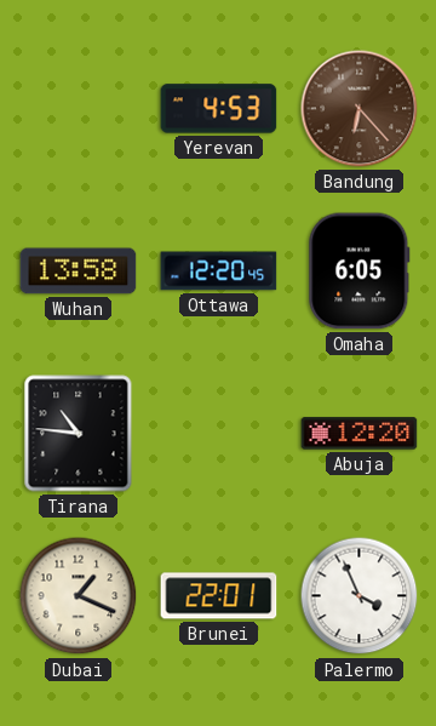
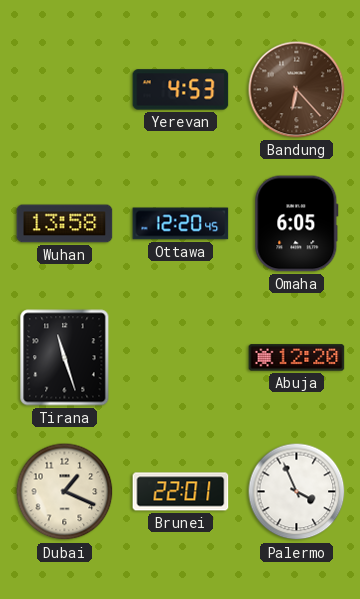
Tirana: 10:46 -> 11:27
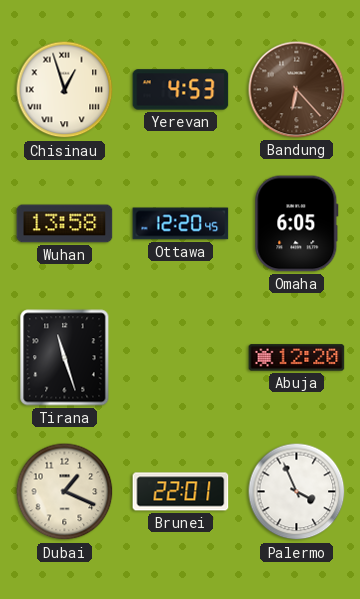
Chisinau: none -> 12:57
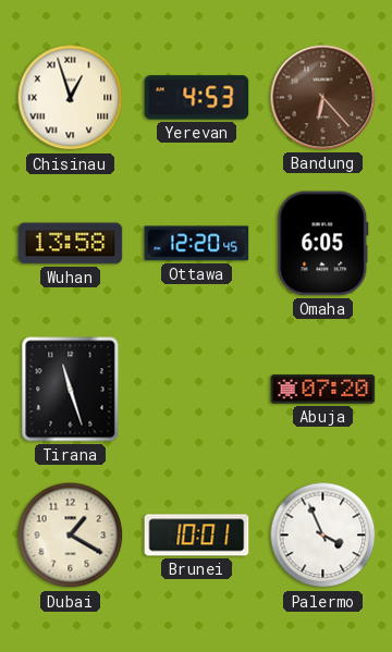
Abuja: 12:20 -> 07:20
Dubai: 1:19 -> 1:20
Brunei: 22:01 -> 10:01
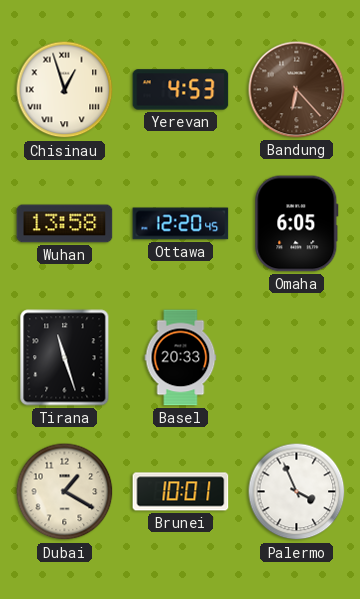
Basel: none -> 20:33
Abuja: 07:20 -> none
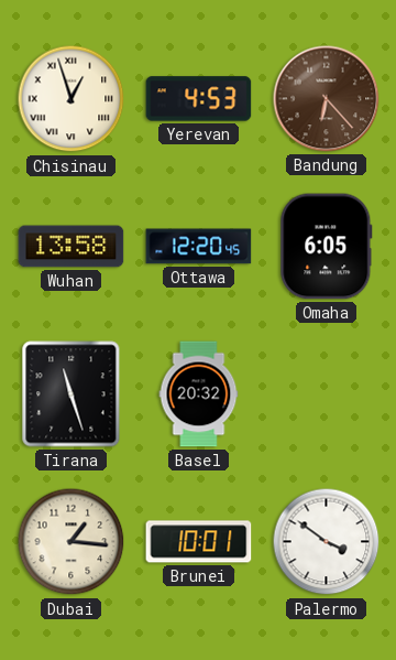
Basel: 20:33 -> 20:32
Dubai: 1:20 -> 1:16
Palermo: 3:56 -> 3:51
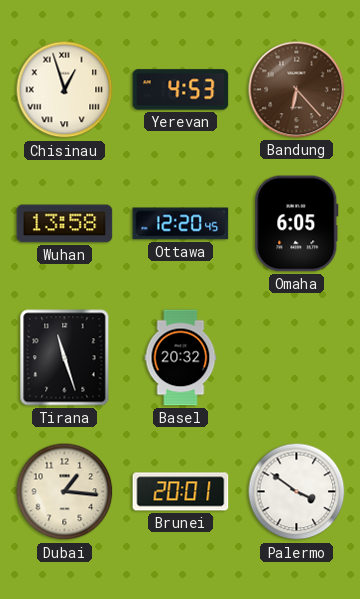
Brunei: 10:01 -> 20:01
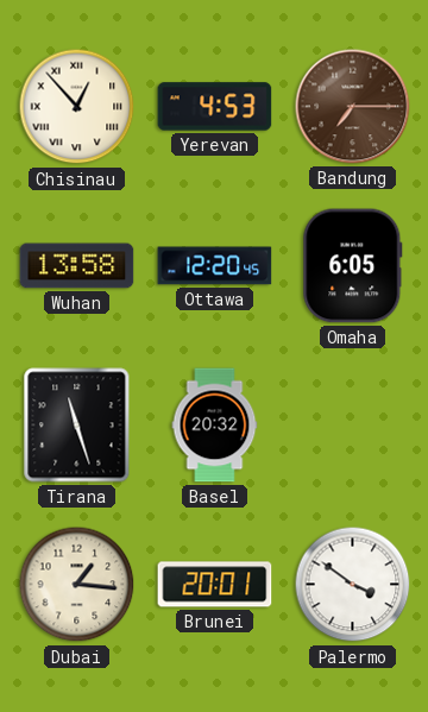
Chisinau: 12:57 -> 12:53
Bandung: 6:23 -> 7:15
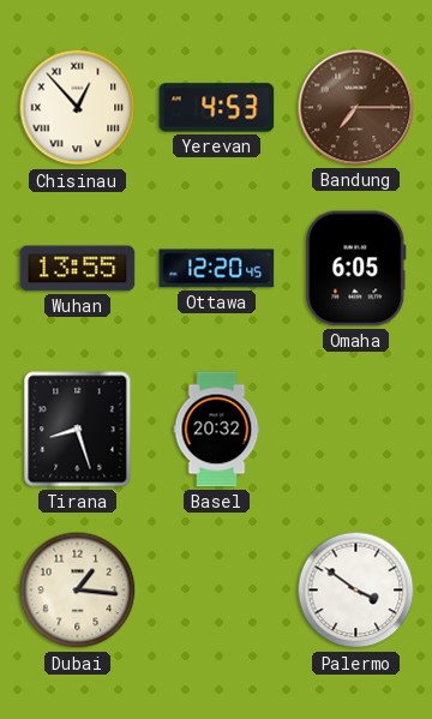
Wuhan: 13:58 -> 13:55
Tirana: 11:27 -> 8:27
Brunei: 20:01 -> none
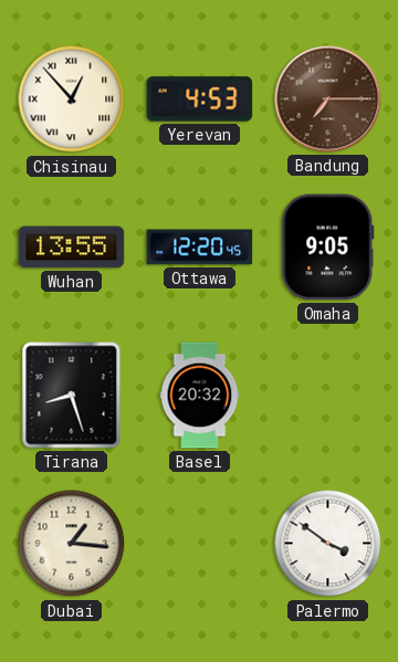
Omaha: 6:05 -> 9:05
